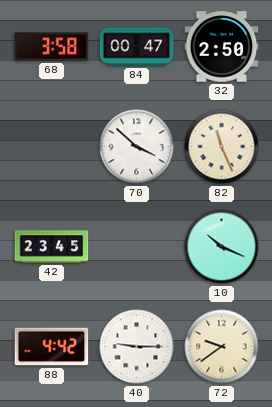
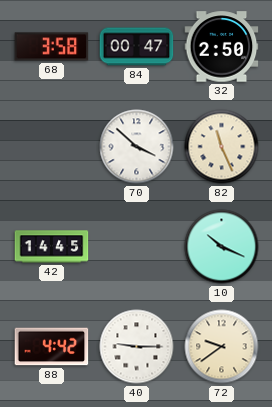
42: 23:45 -> 14:45
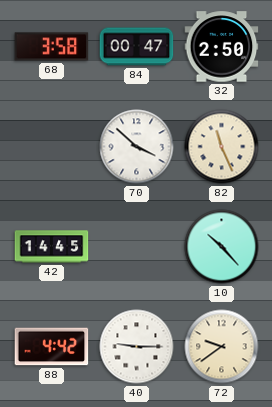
10: 10:19 -> 10:23
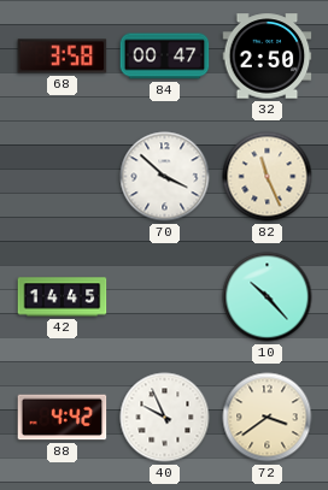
40: 9:15 -> 9:56
72: 9:39 -> 3:39
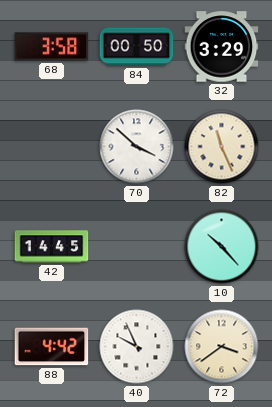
84: 00:47 -> 00:50
32: 2:50 -> 3:29
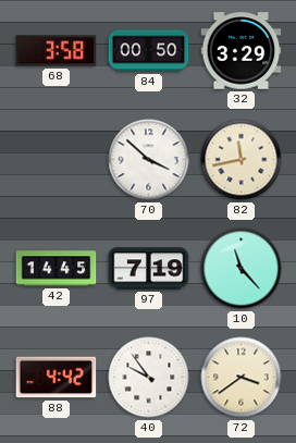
82: 11:26 -> 11:43
97: none -> 7:19
10: 10:23 -> 11:23
40: 9:56 -> 9:54
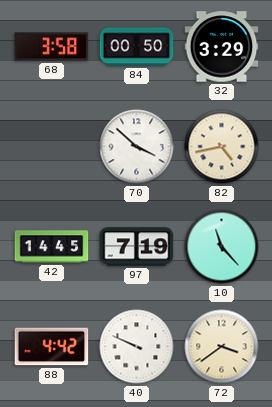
82: 11:43 -> 4:43
40: 9:54 -> 9:49
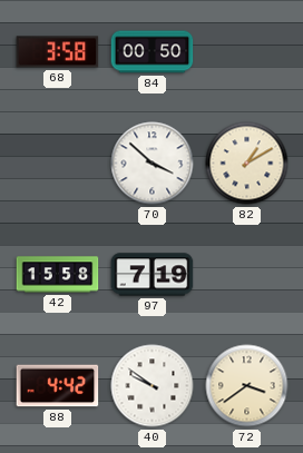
32: 3:29 -> none
82: 4:43 -> 1:10
42: 14:45 -> 15:58
10: 11:23 -> none
40: 9:49 -> 9:51
